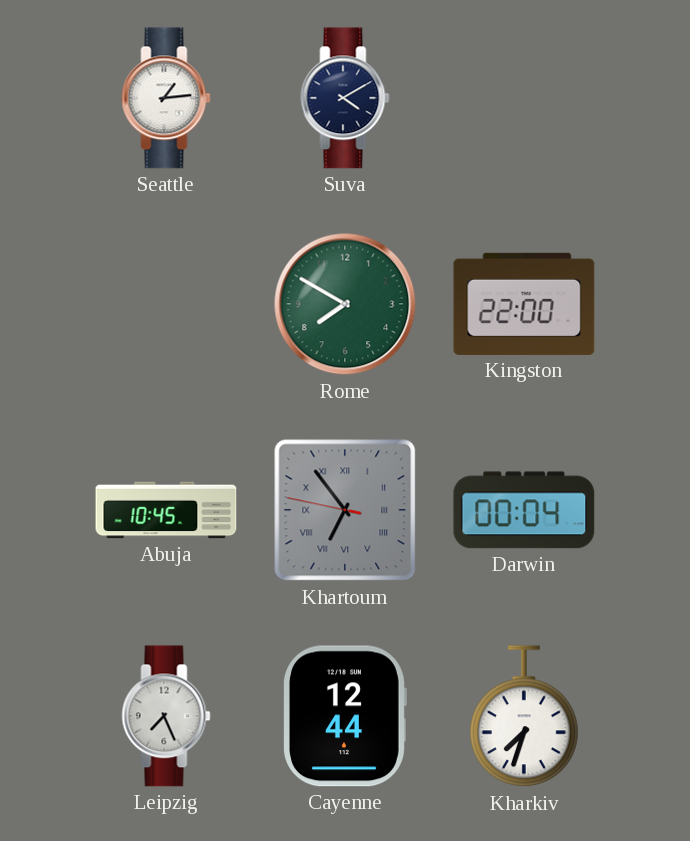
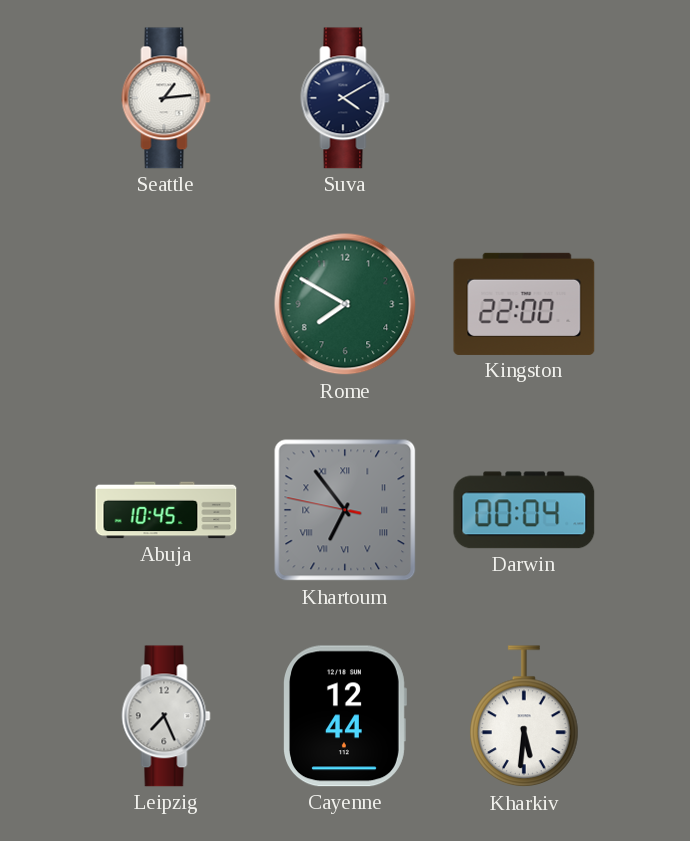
Kharkiv: 7:33 -> 5:31
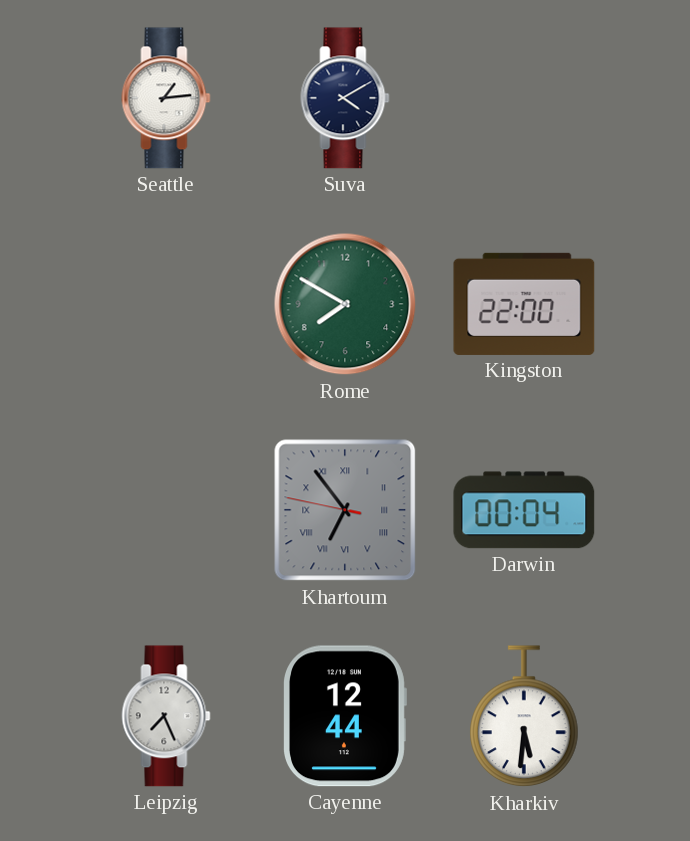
Abuja: 10:45 -> none
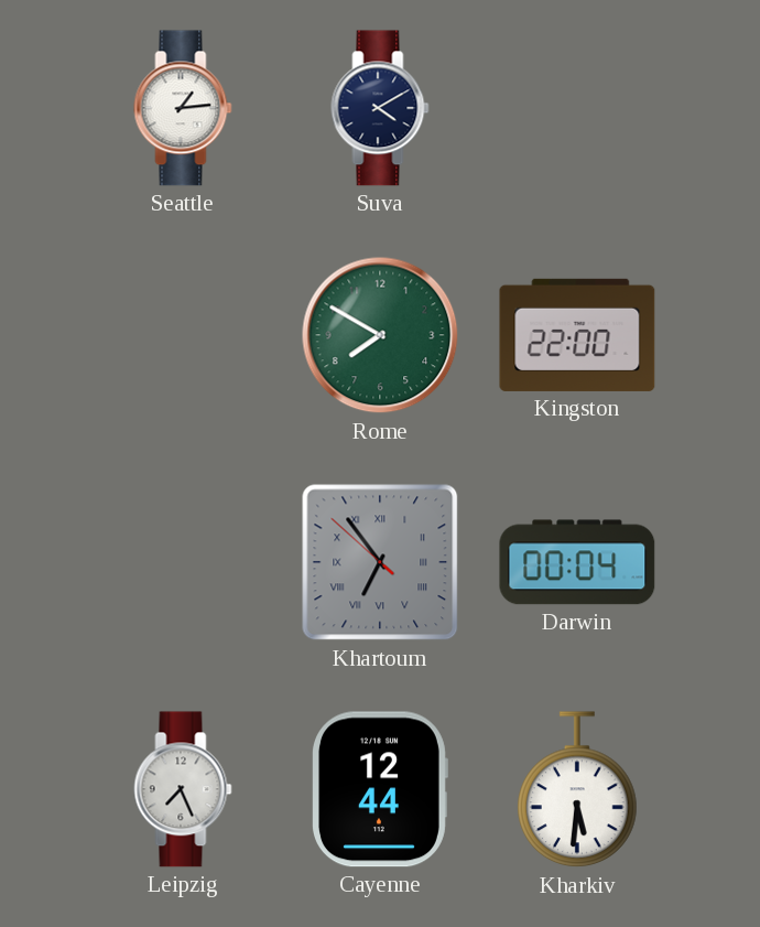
Khartoum: 6:53:47 -> 6:53:52
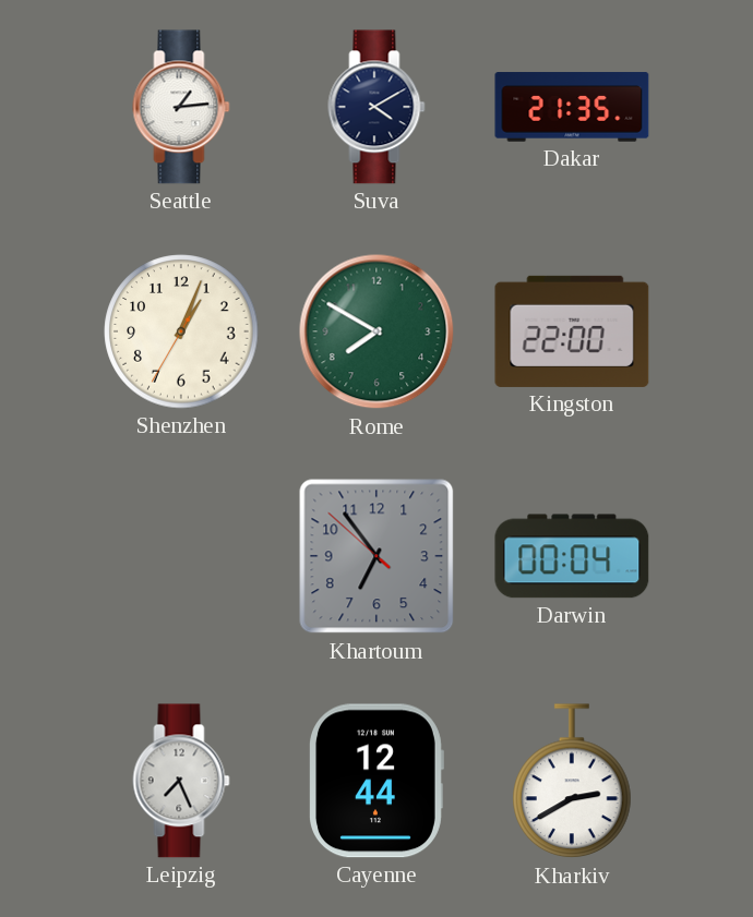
Dakar: none -> 21:35
Shenzhen: none -> 1:03
Khartoum numerals: Roman -> Arabic
Kharkiv: 5:31 -> 2:40
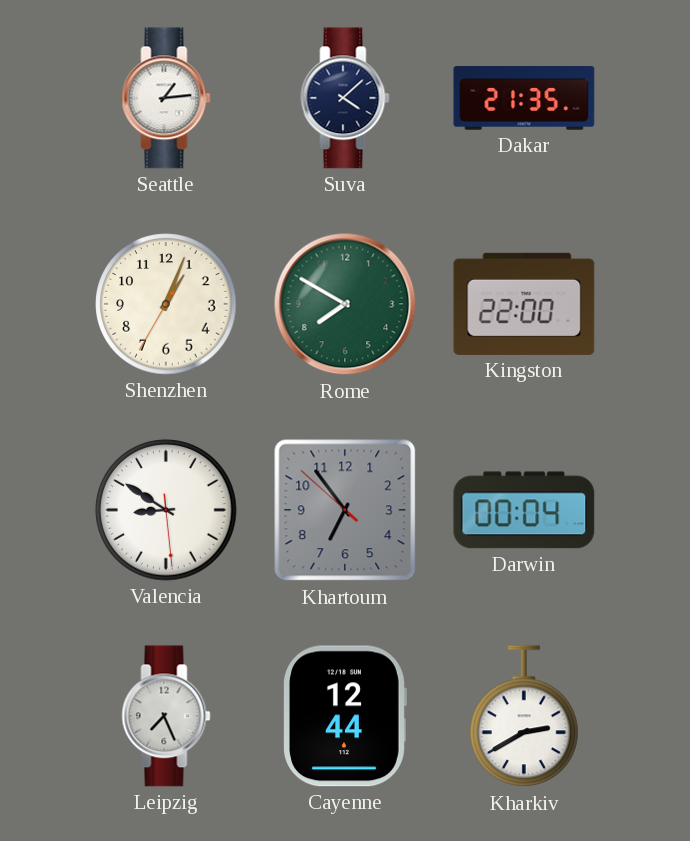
Suva: 4:10 -> 4:08
Valencia: none -> 8:50
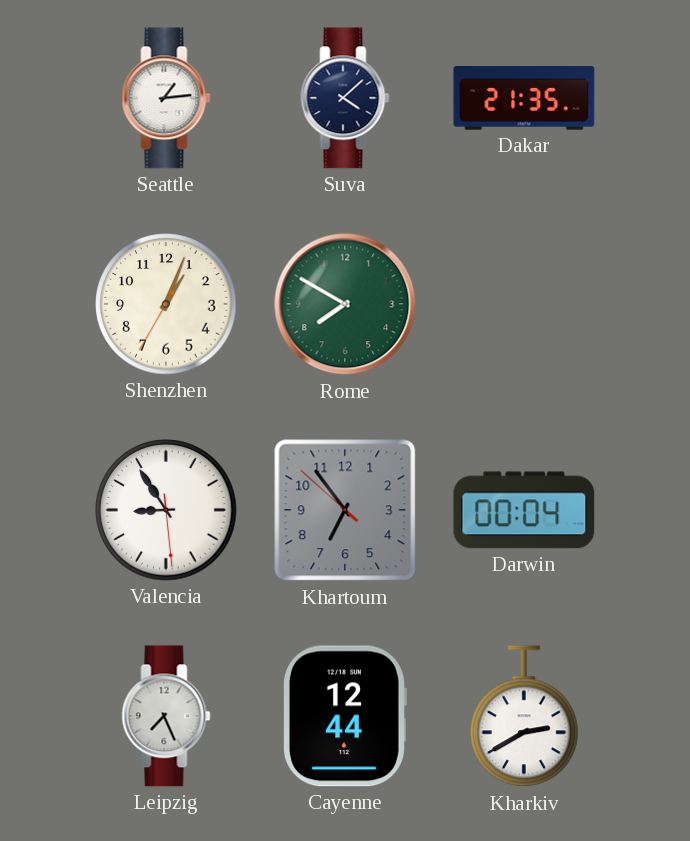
Kingston: 22:00 -> none
Valencia: 8:50 -> 8:54
